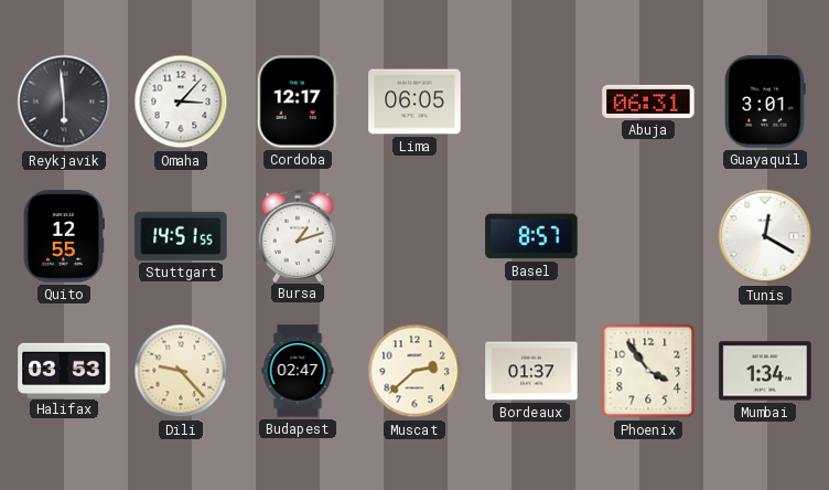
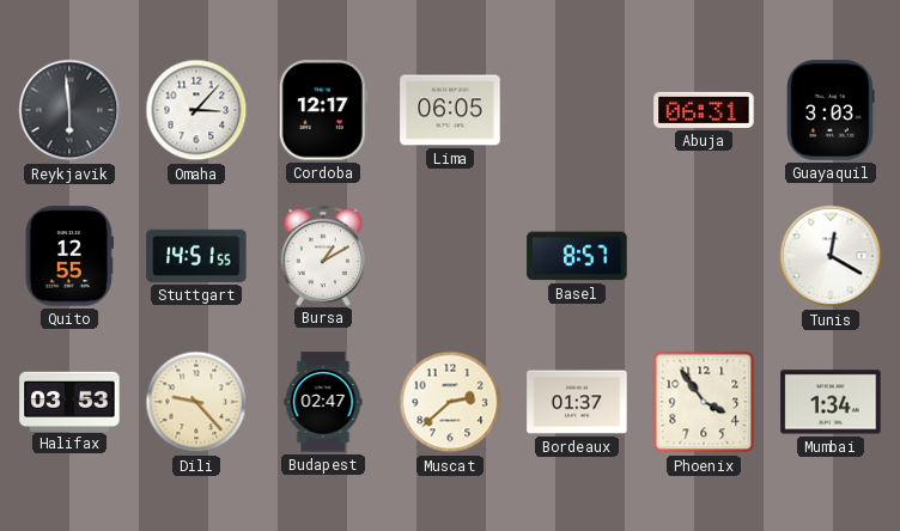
Guayaquil: 3:01 -> 3:03
Bursa: 1:12 -> 1:10
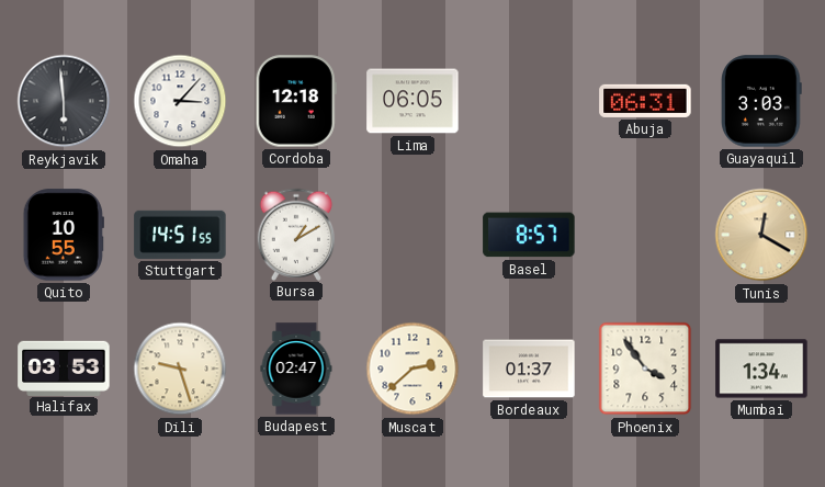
Cordoba: 12:17 -> 12:18
Quito: 12:55 -> 10:55
Tunis dial: white -> champagne
Dili: 9:23 -> 9:27
